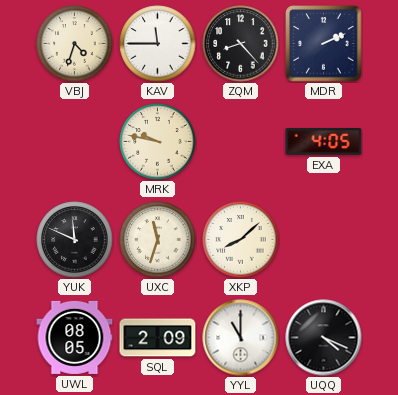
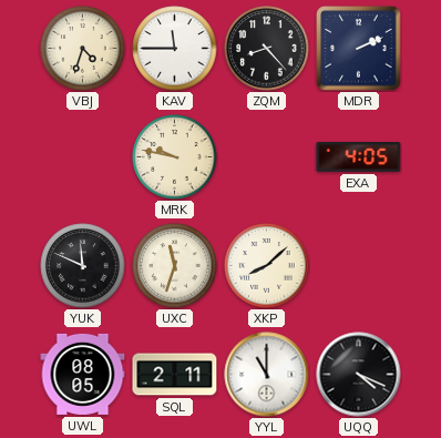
SQL: 2:09 -> 2:11
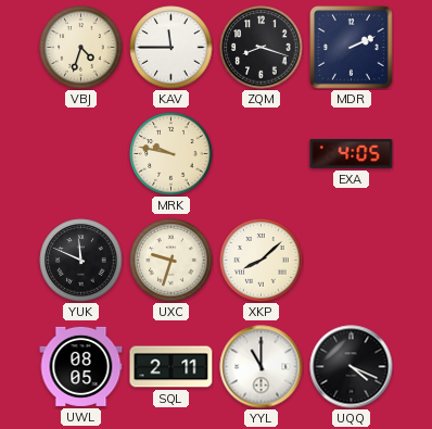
ZQM: 8:23 -> 8:18
UXC: 11:33 -> 9:33
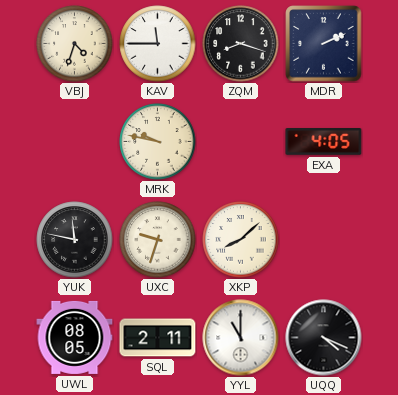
YUK: 11:49 -> 11:47
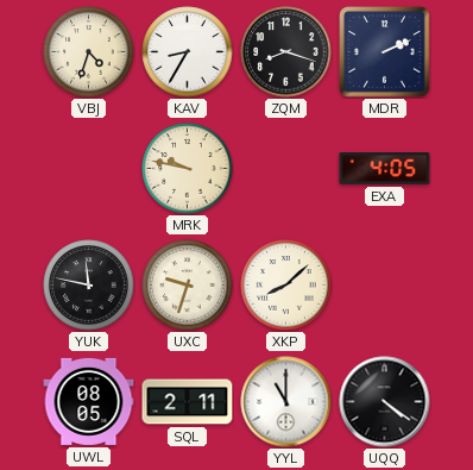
KAV: 11:45 -> 8:35
UQQ: 4:19 -> 4:21
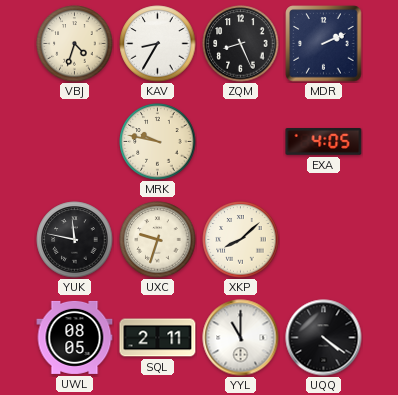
ZQM: 8:18 -> 8:26
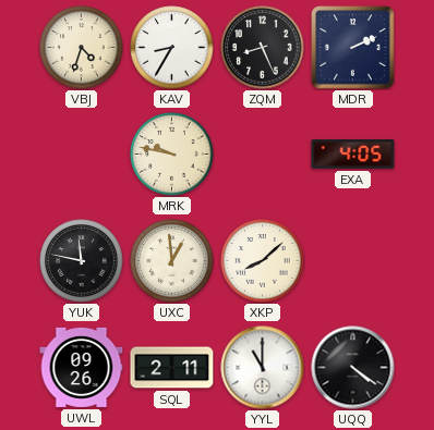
UXC: 9:33 -> 12:59
UWL: 08:05 -> 09:26
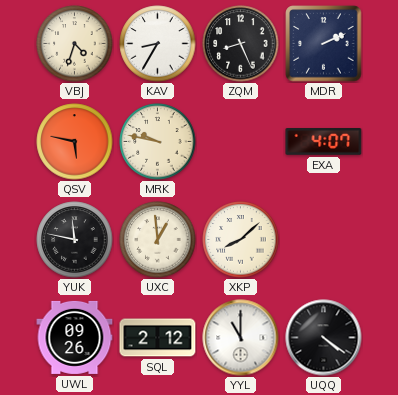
QSV: none -> 5:47
EXA: 4:05 -> 4:07
SQL: 2:11 -> 2:12
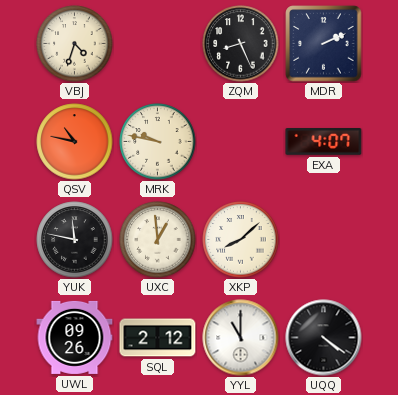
KAV: 8:35 -> none
QSV: 5:47 -> 10:47
